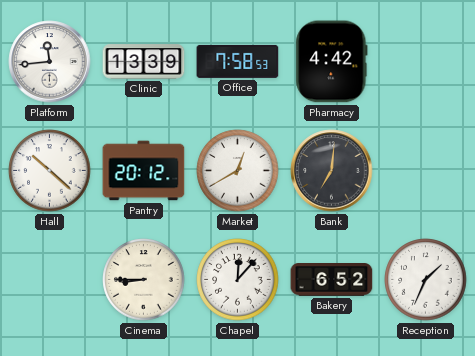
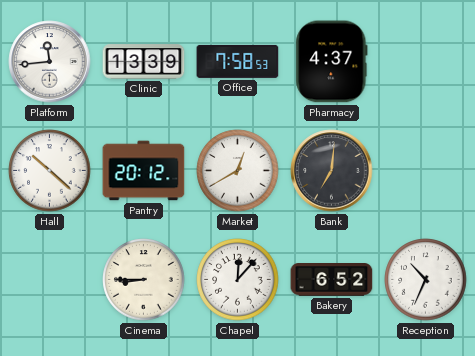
Pharmacy: 4:42 -> 4:37
Reception: 1:34 -> 10:34
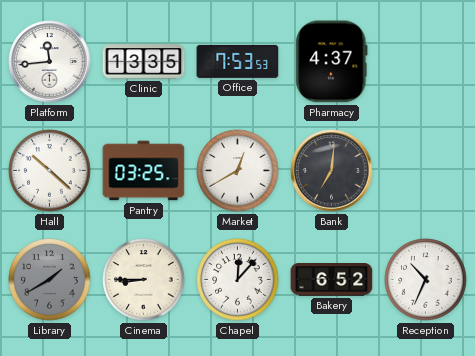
Clinic: 13:39 -> 13:35
Office: 7:58 -> 7:53
Pantry: 20:12 -> 03:25
Library: none -> 1:40
